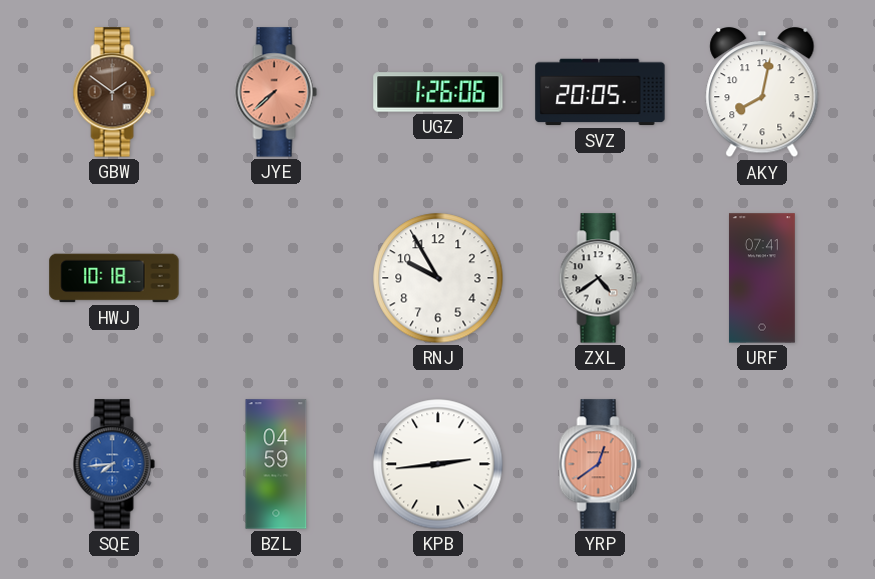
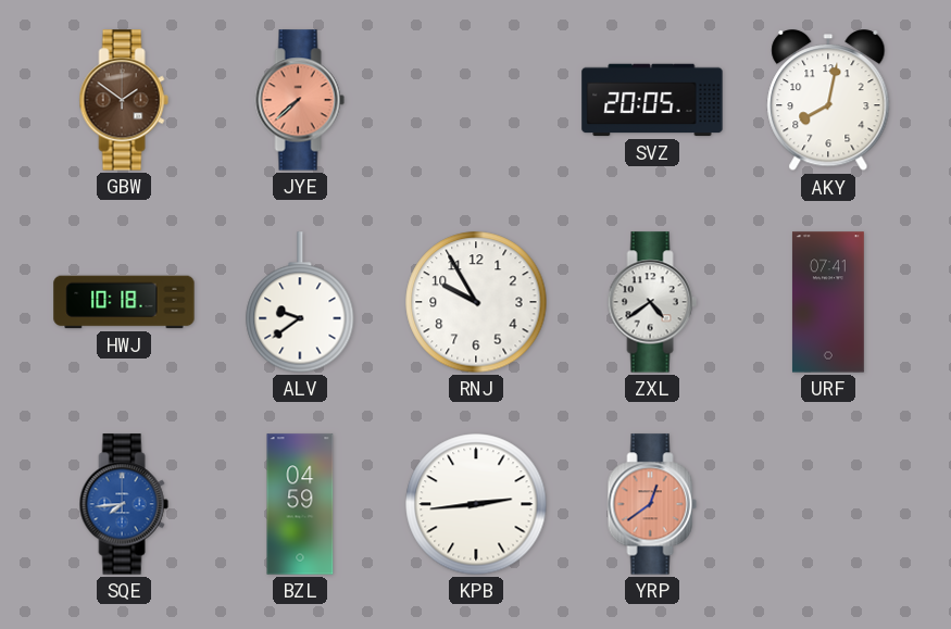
UGZ: 1:26 -> none
ALV: none -> 9:39
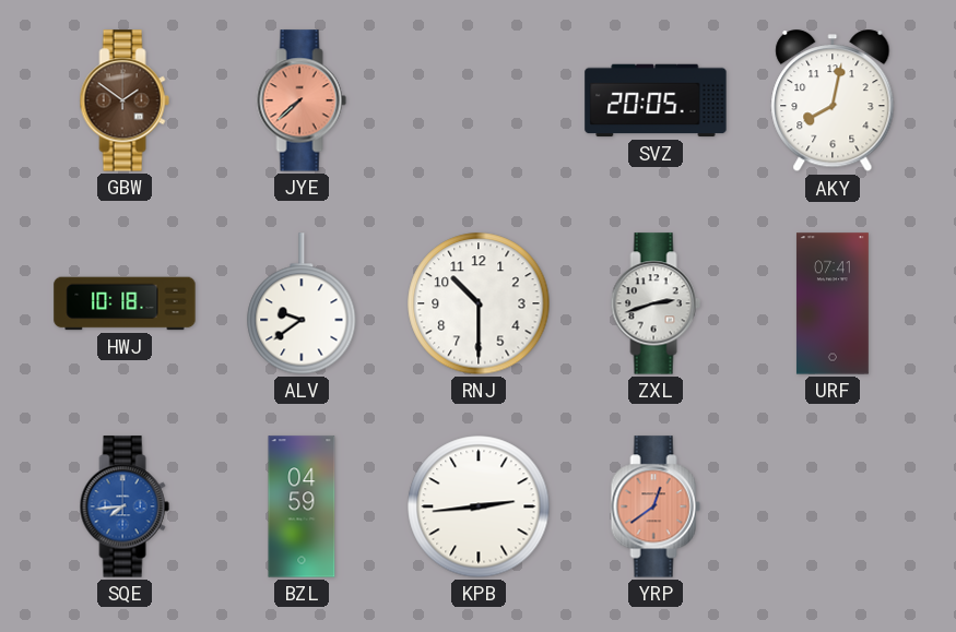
RNJ: 9:55 -> 10:30
ZXL: 4:39 -> 2:42
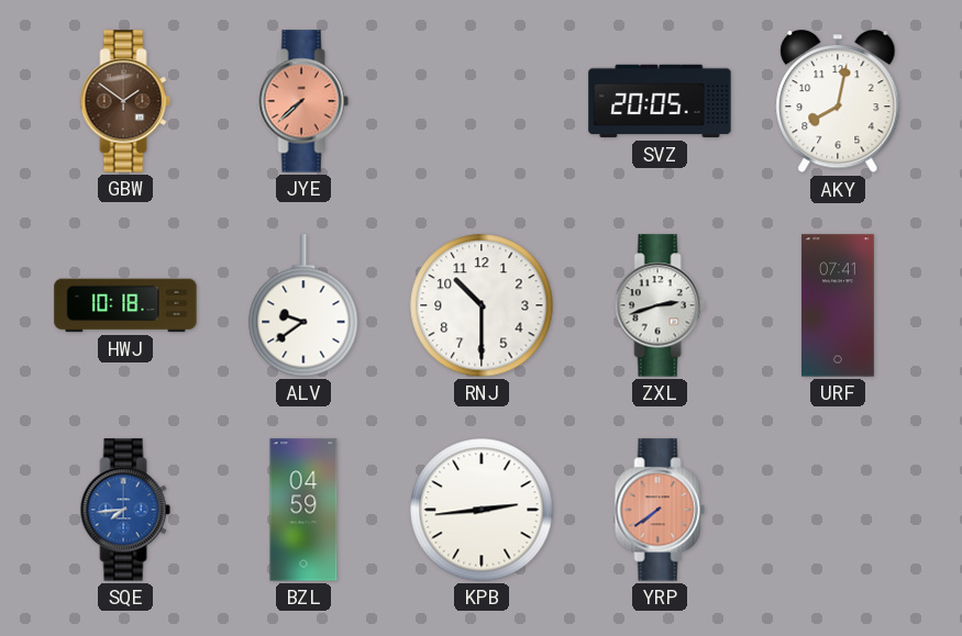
YRP: 12:39 -> 7:39
